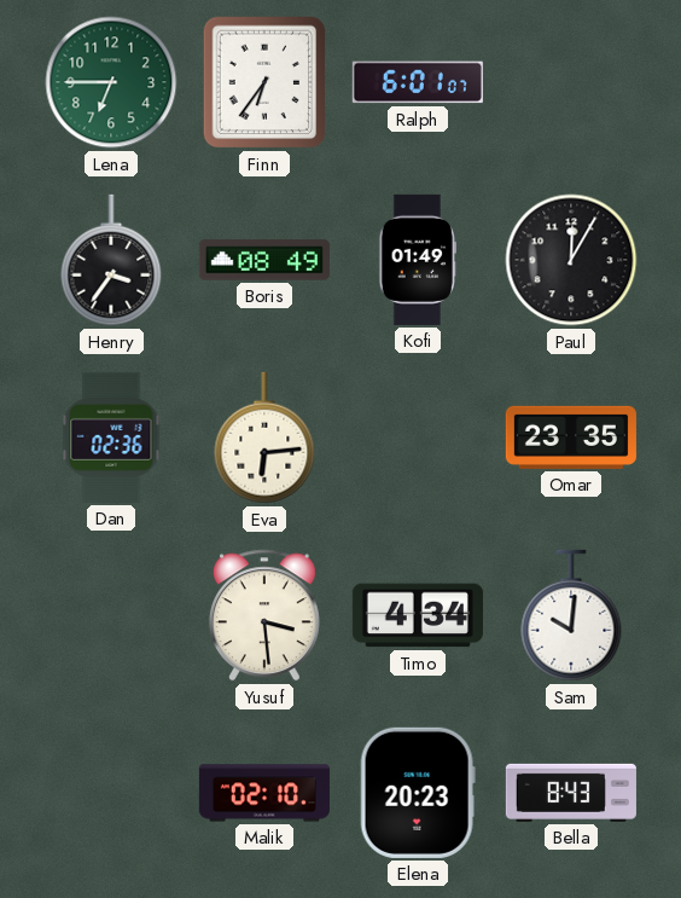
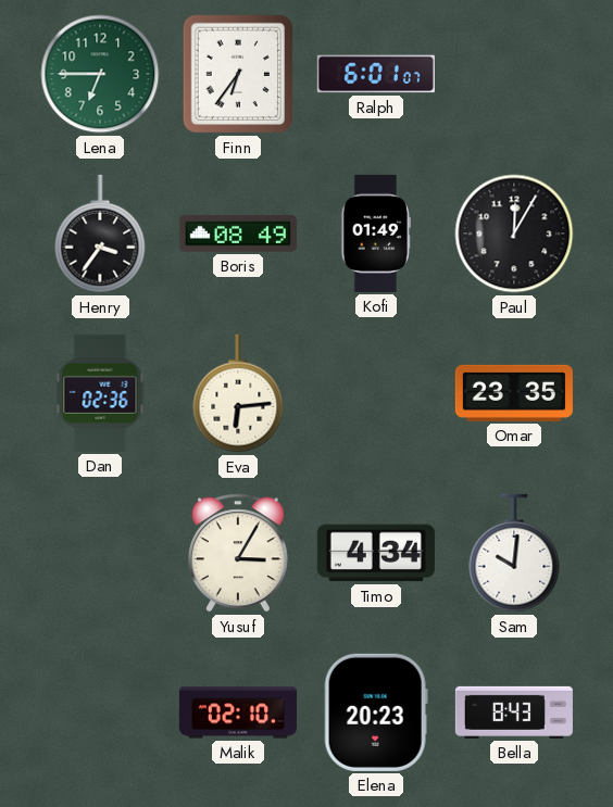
Yusuf: 3:29 -> 3:05
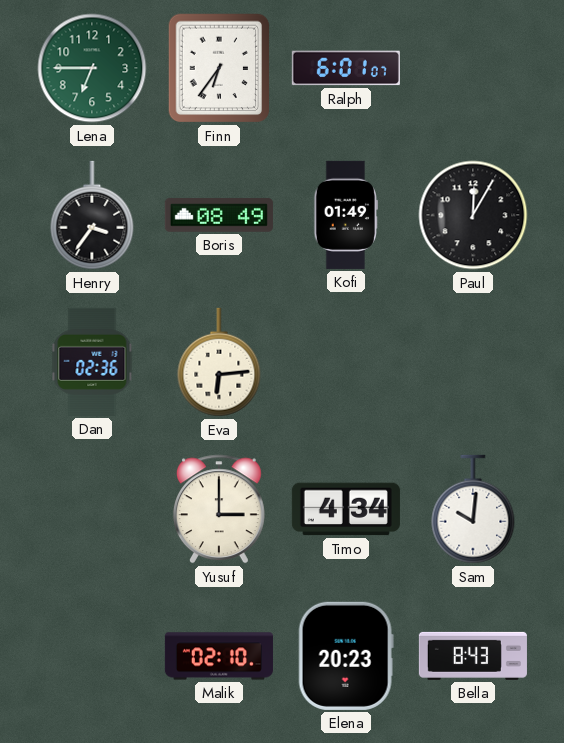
Omar: 23:35 -> none
Yusuf: 3:05 -> 3:00
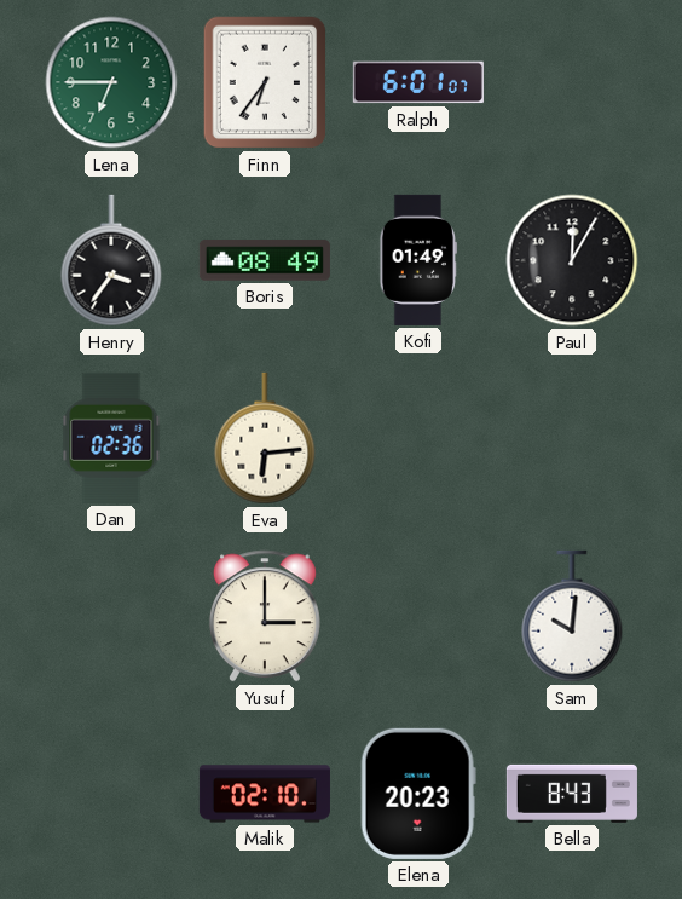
Timo: 4:34 -> none
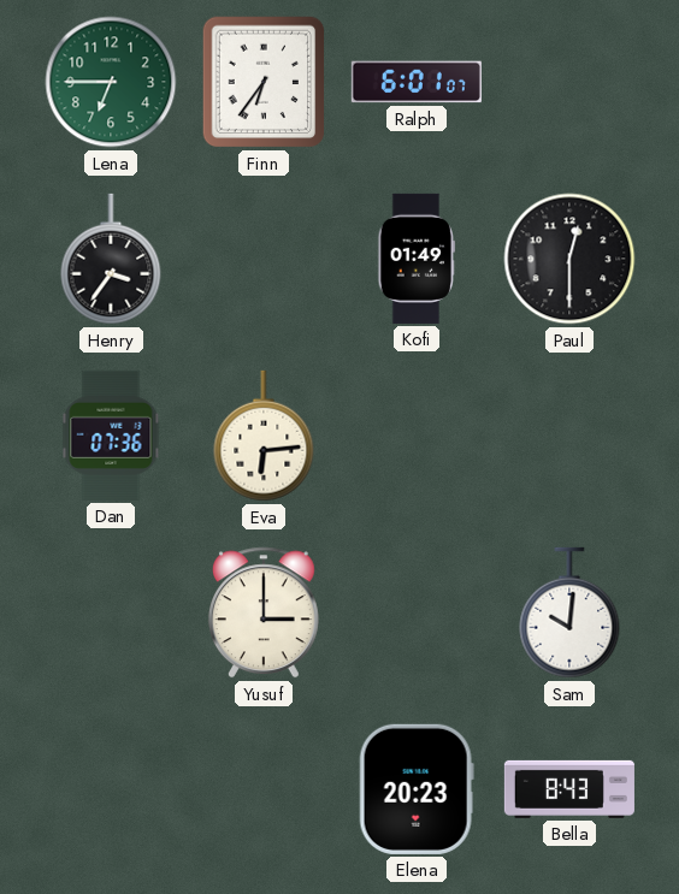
Boris: 08:49 -> none
Paul: 12:05 -> 12:30
Dan: 02:36 -> 07:36
Malik: 02:10 -> none
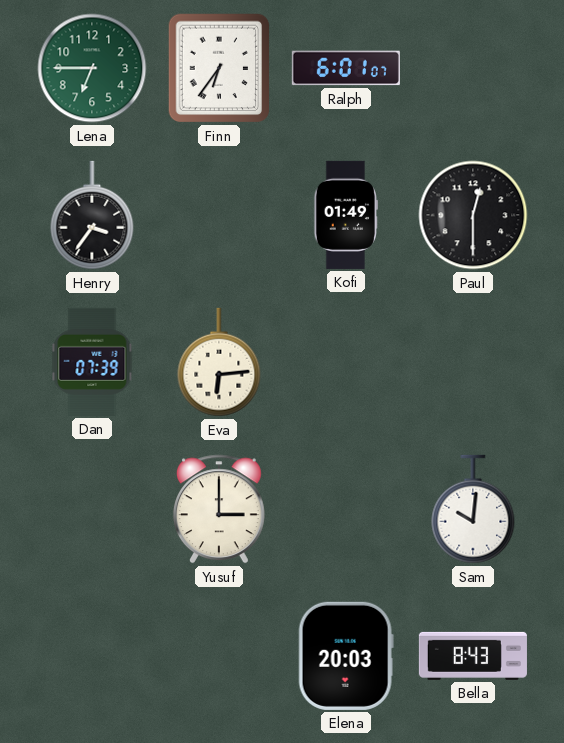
Dan: 07:36 -> 07:39
Elena: 20:23 -> 20:03
